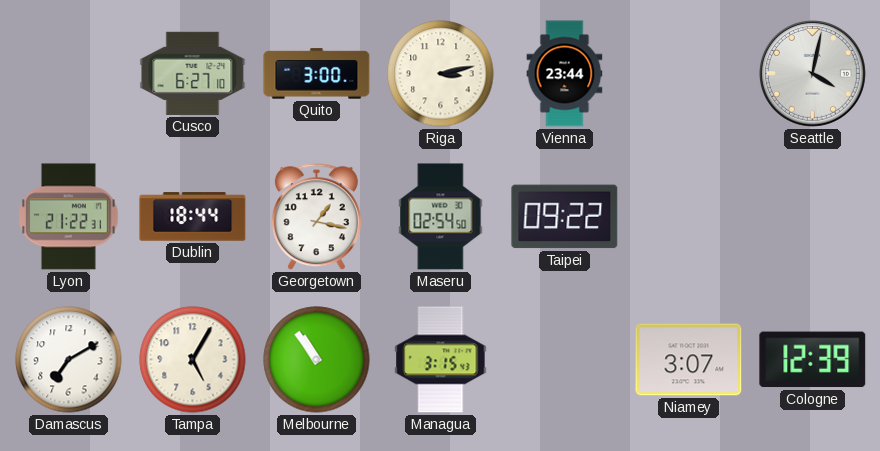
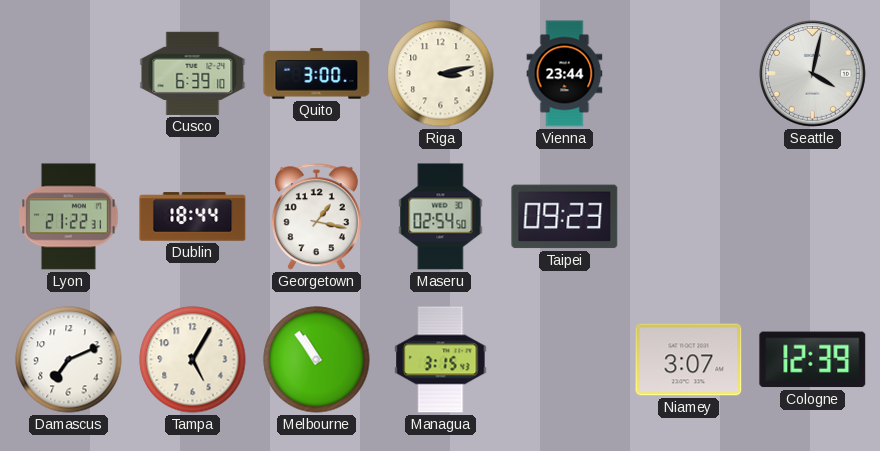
Cusco: 6:27 -> 6:39
Taipei: 09:22 -> 09:23
Damascus: 7:10 -> 7:11
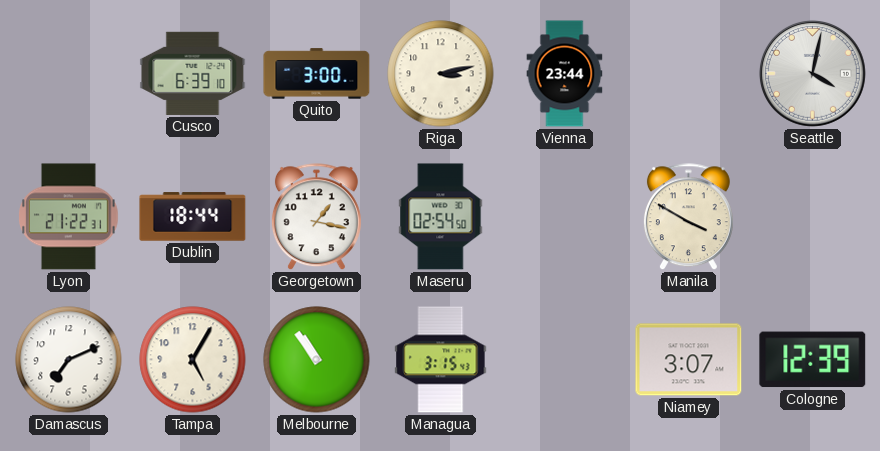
Taipei: 09:23 -> none
Manila: none -> 3:50
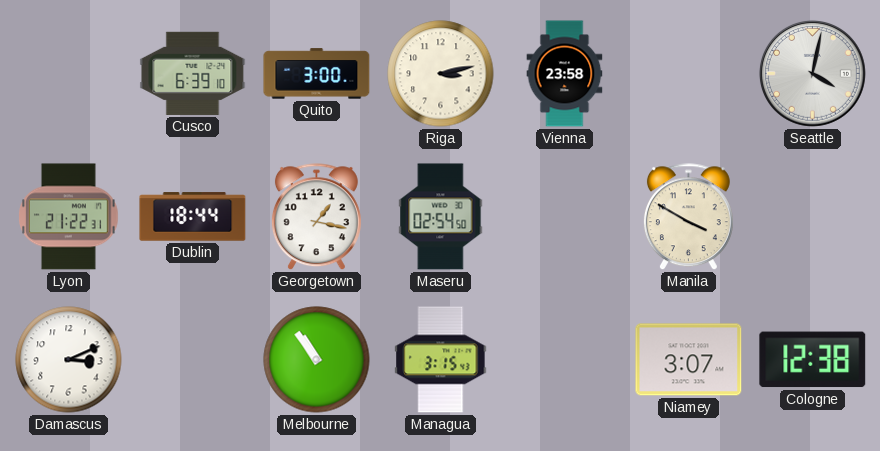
Vienna: 23:44 -> 23:58
Damascus: 7:11 -> 3:11
Tampa: 5:05 -> none
Cologne: 12:39 -> 12:38
